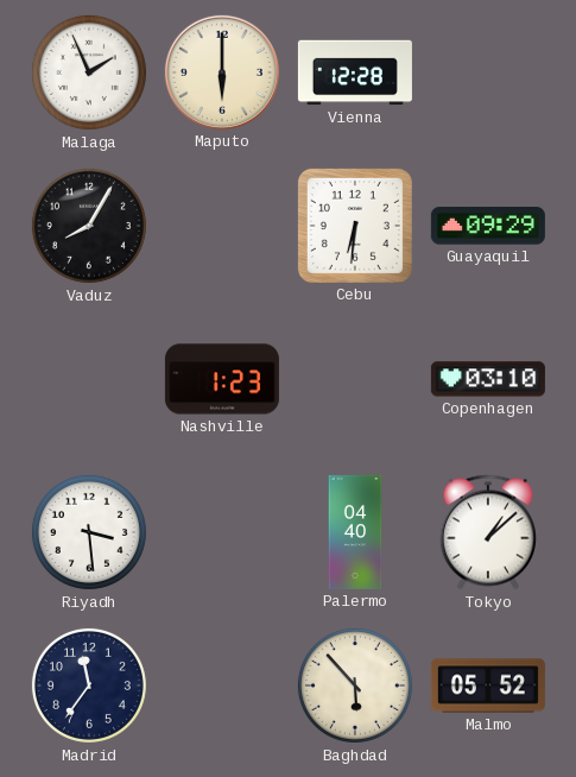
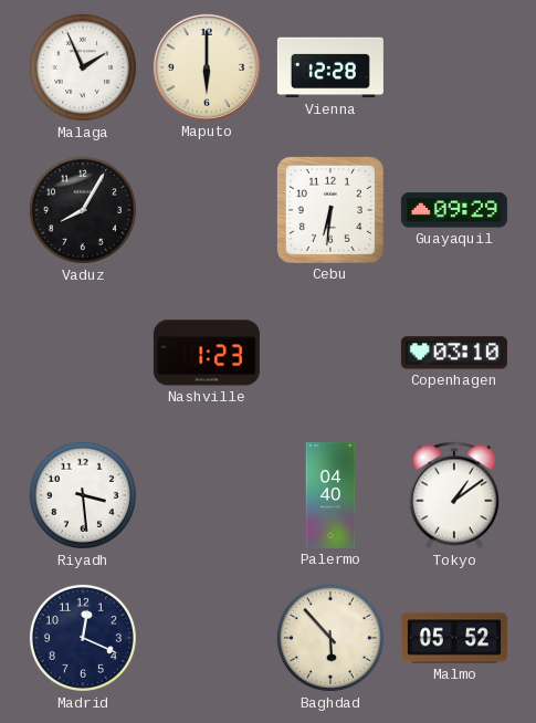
Tokyo: 1:08 -> 1:09
Madrid: 11:36 -> 12:19
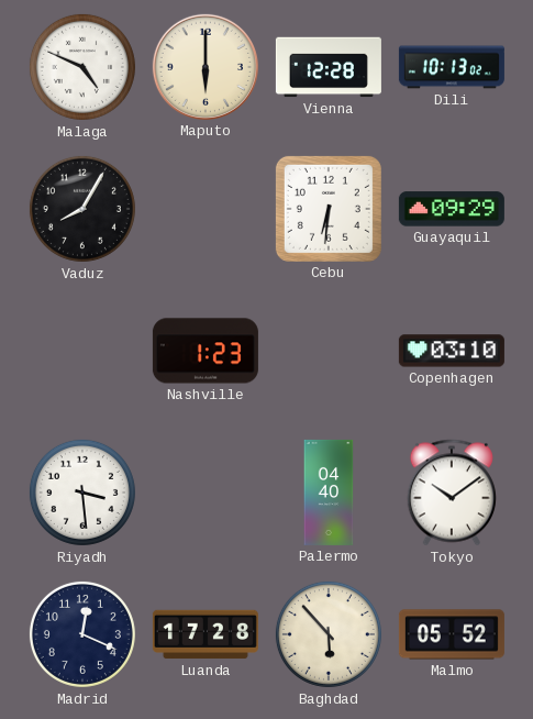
Malaga: 1:56 -> 4:49
Dili: none -> 10:13
Tokyo: 1:09 -> 10:09
Luanda: none -> 17:28
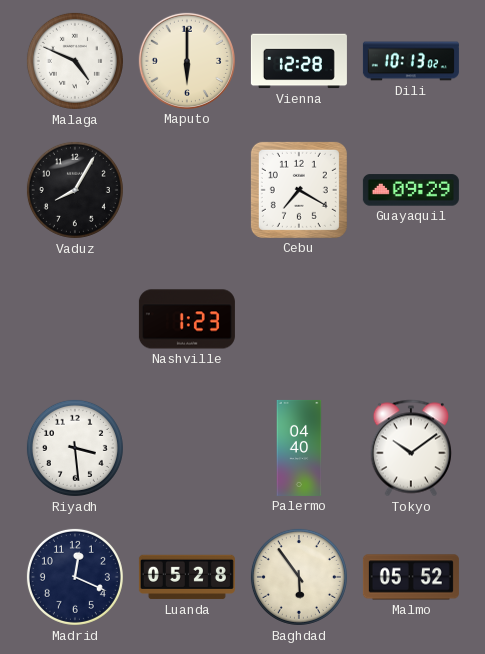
Cebu: 6:31 -> 7:20
Copenhagen: 03:10 -> none
Luanda: 17:28 -> 05:28
Baghdad: 5:53 -> 5:54
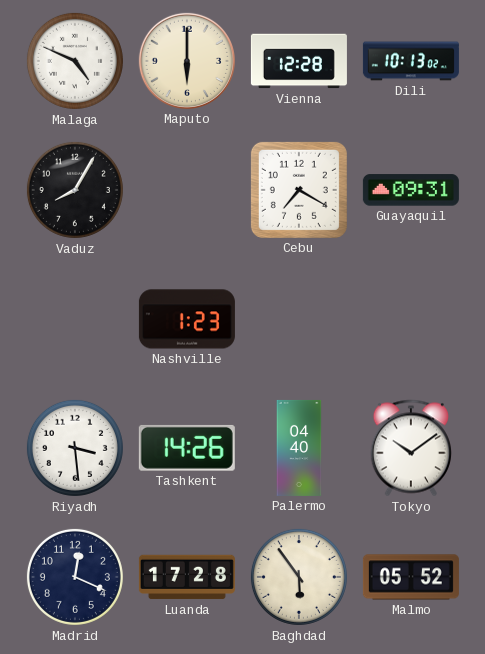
Guayaquil: 09:29 -> 09:31
Tashkent: none -> 14:26
Luanda: 05:28 -> 17:28
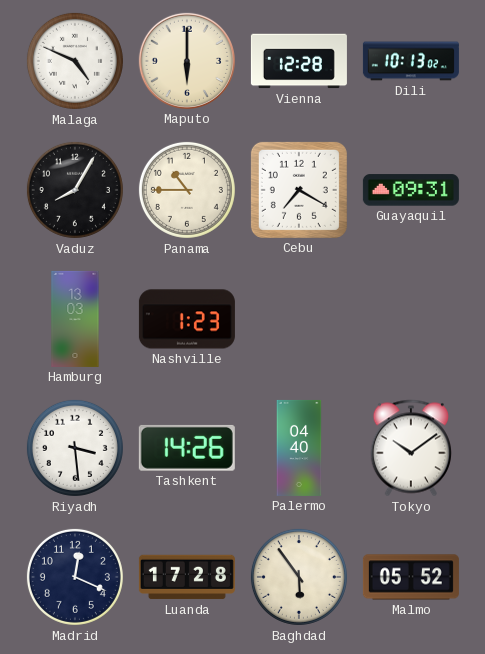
Panama: none -> 10:45
Hamburg: none -> 13:03
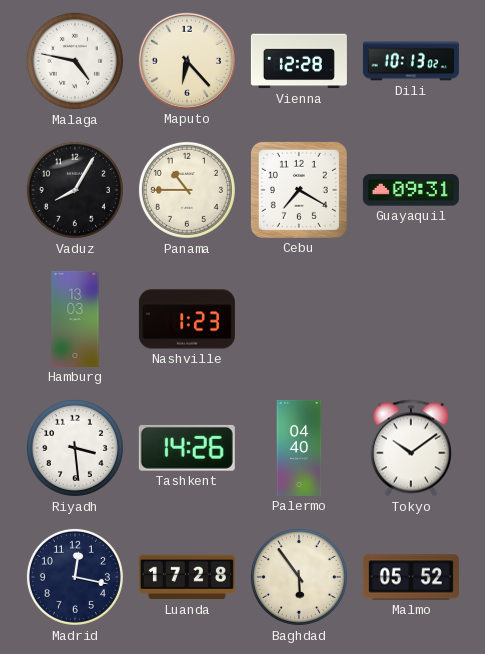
Malaga: 4:49 -> 4:47
Maputo: 6:00 -> 6:23
Madrid: 12:19 -> 12:17
